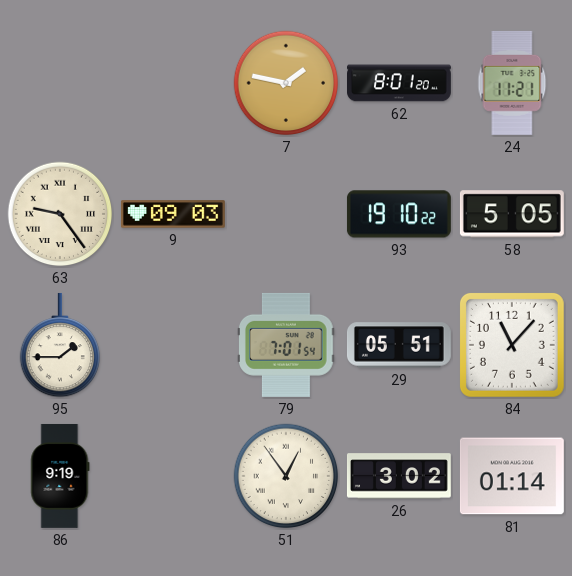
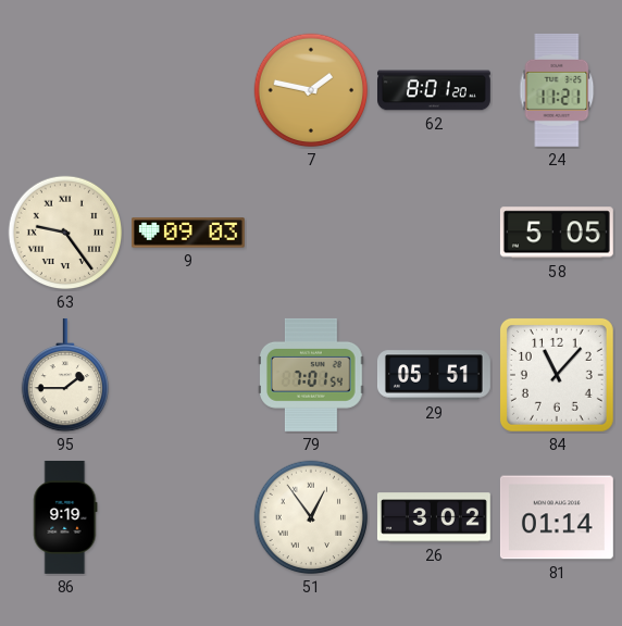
93: 19:10 -> none
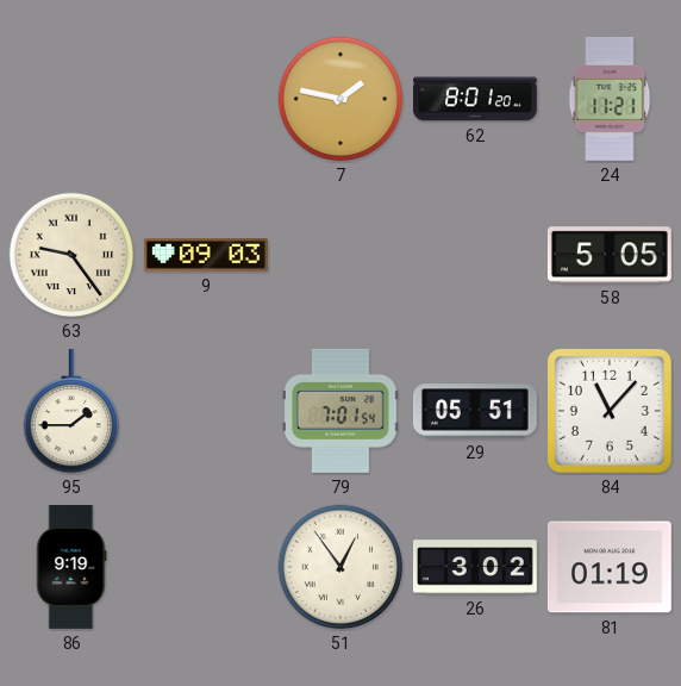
81: 01:14 -> 01:19
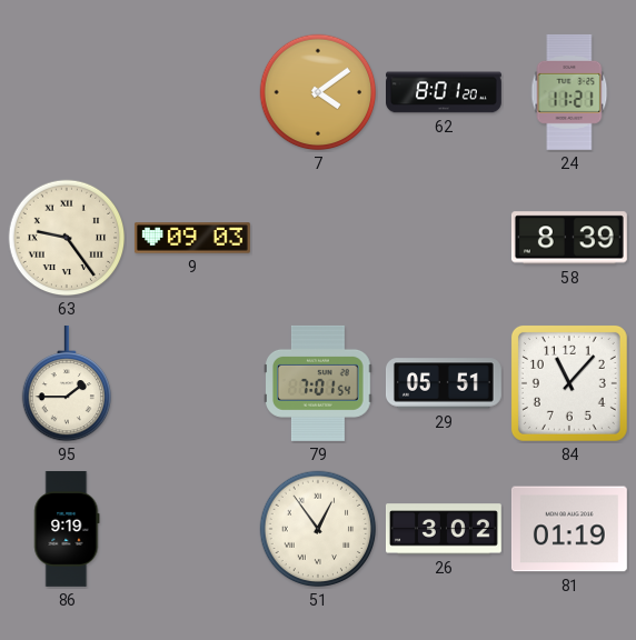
7: 1:47 -> 4:09
58: 5:05 -> 8:39
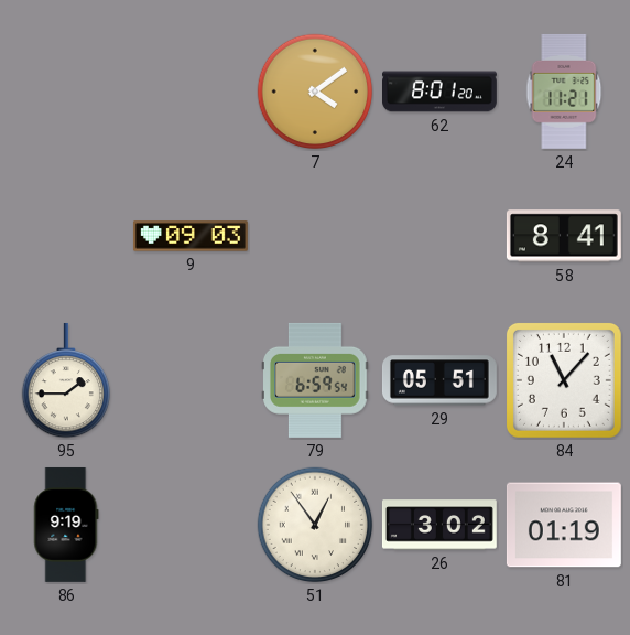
63: 9:24 -> none
58: 8:39 -> 8:41
79: 7:01 -> 6:59
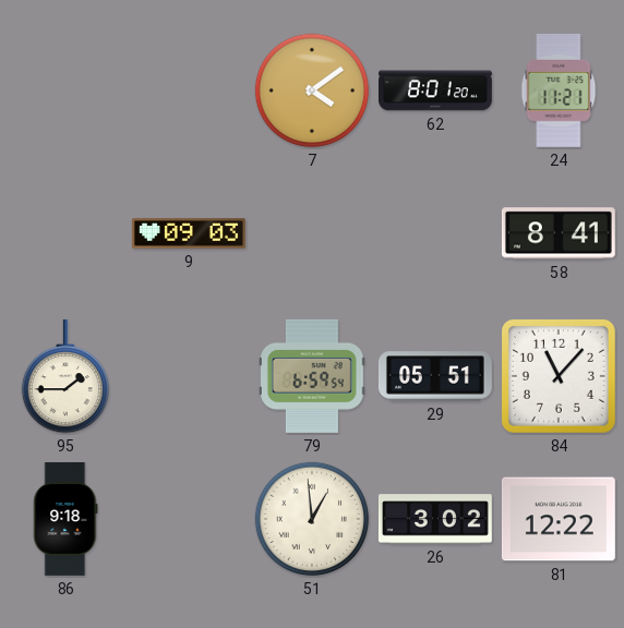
86: 9:19 -> 9:18
51: 12:54 -> 12:59
81: 01:19 -> 12:22
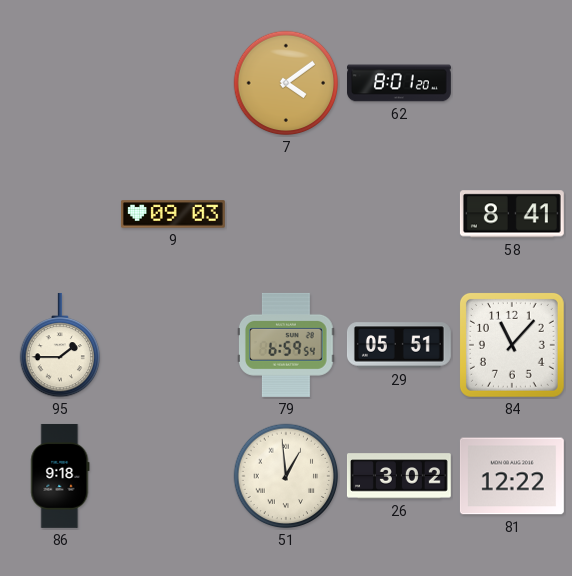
24: 11:21 -> none
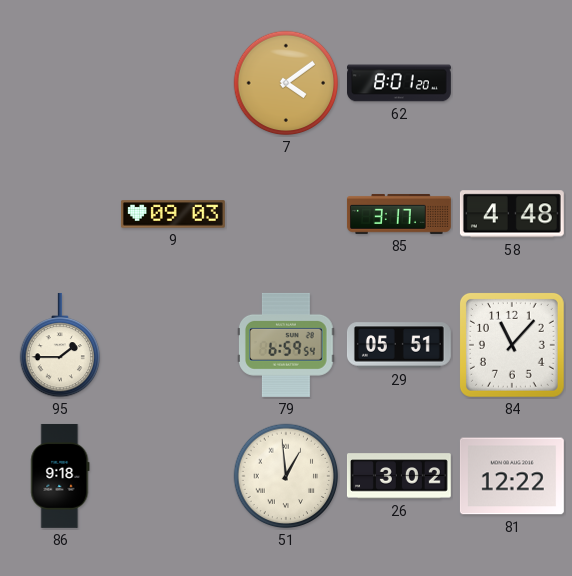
85: none -> 3:17
58: 8:41 -> 4:48
